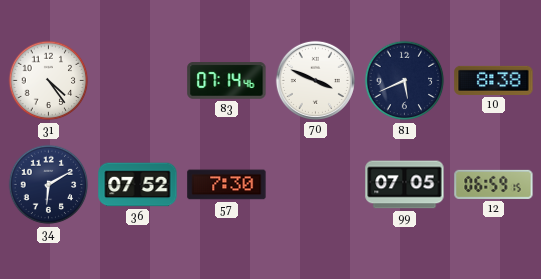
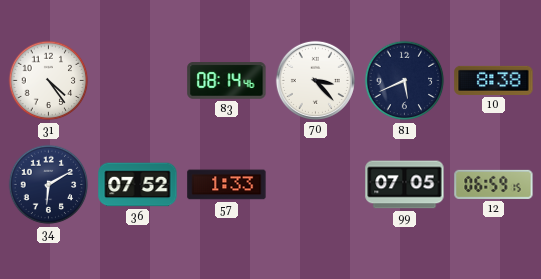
83: 07:14 -> 08:14
70: 3:49 -> 3:23
57: 7:30 -> 1:33
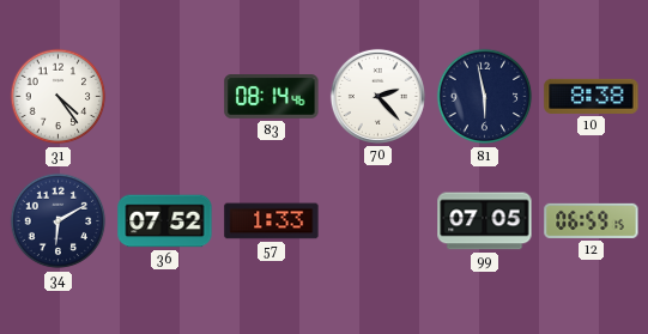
70: 3:23 -> 2:23
81: 5:41 -> 5:58
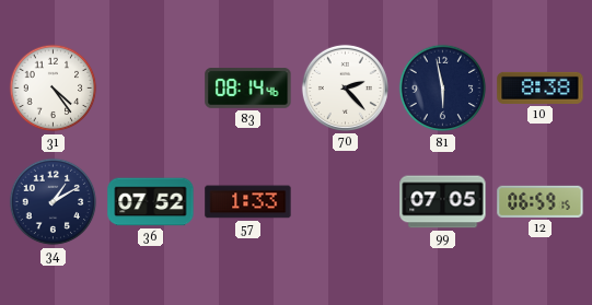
34: 6:10 -> 1:10
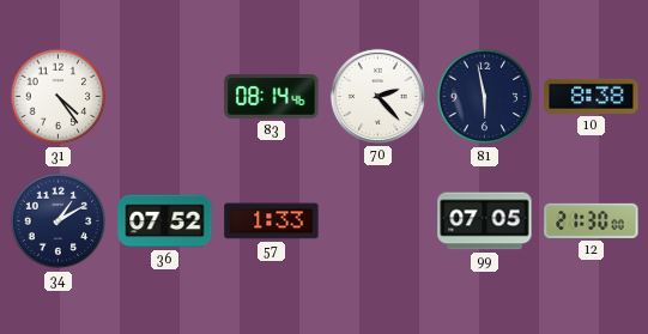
12: 06:59 -> 21:30
